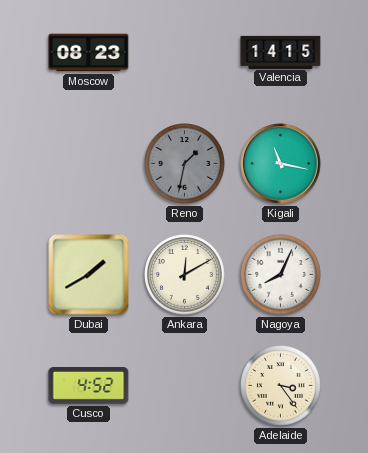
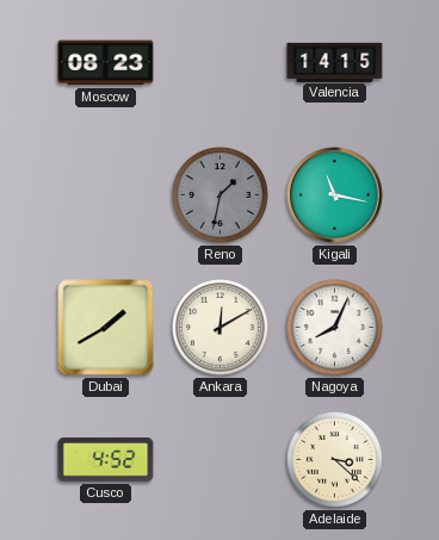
Adelaide: 3:24 -> 3:22
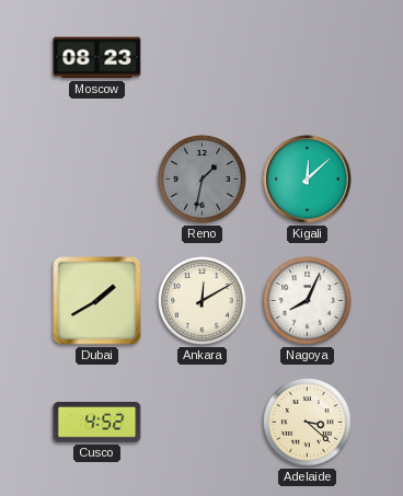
Valencia: 14:15 -> none
Kigali: 11:17 -> 12:08
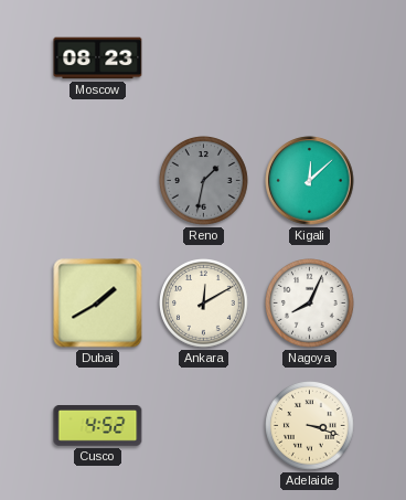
Adelaide: 3:22 -> 3:18
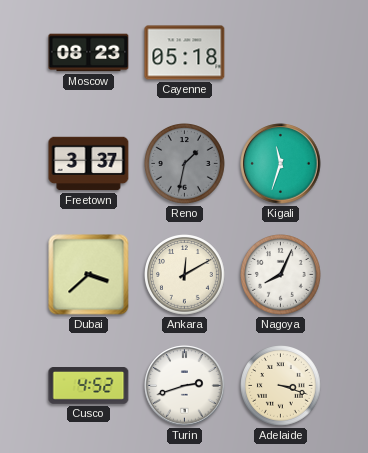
Cayenne: none -> 05:18
Freetown: none -> 3:37
Kigali: 12:08 -> 11:33
Dubai: 1:40 -> 3:38
Turin: none -> 2:42
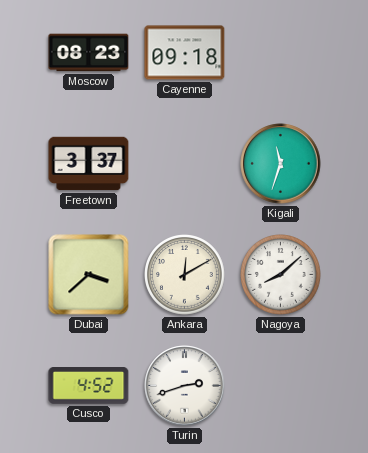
Cayenne: 05:18 -> 09:18
Reno: 1:32 -> none
Nagoya: 8:04 -> 8:08
Adelaide: 3:18 -> none
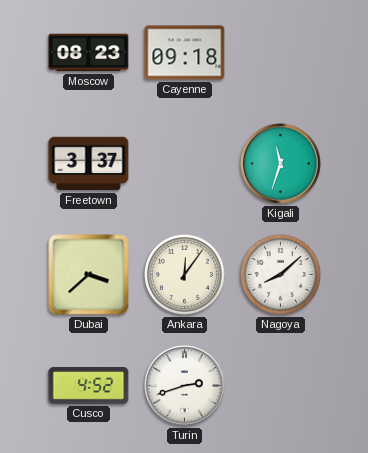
Ankara: 12:10 -> 12:06
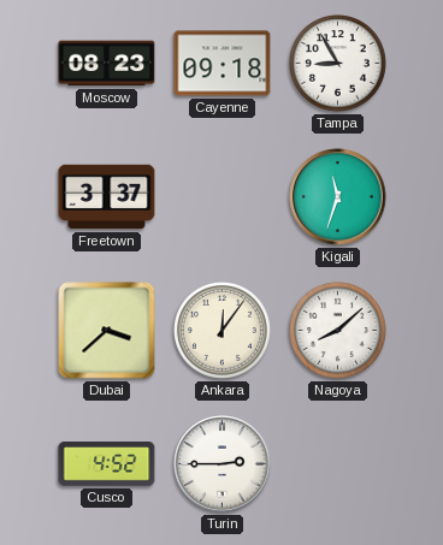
Tampa: none -> 8:55
Turin: 2:42 -> 2:45
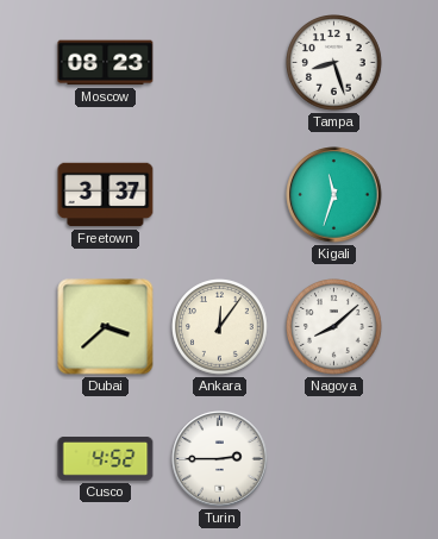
Cayenne: 09:18 -> none
Tampa: 8:55 -> 8:27
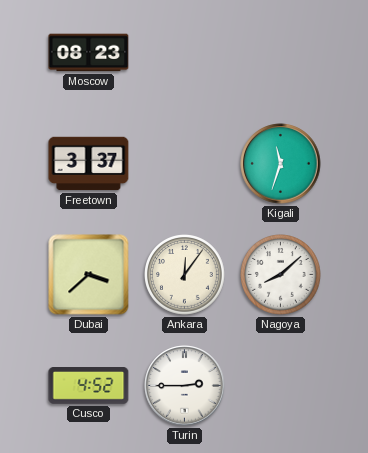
Tampa: 8:27 -> none
